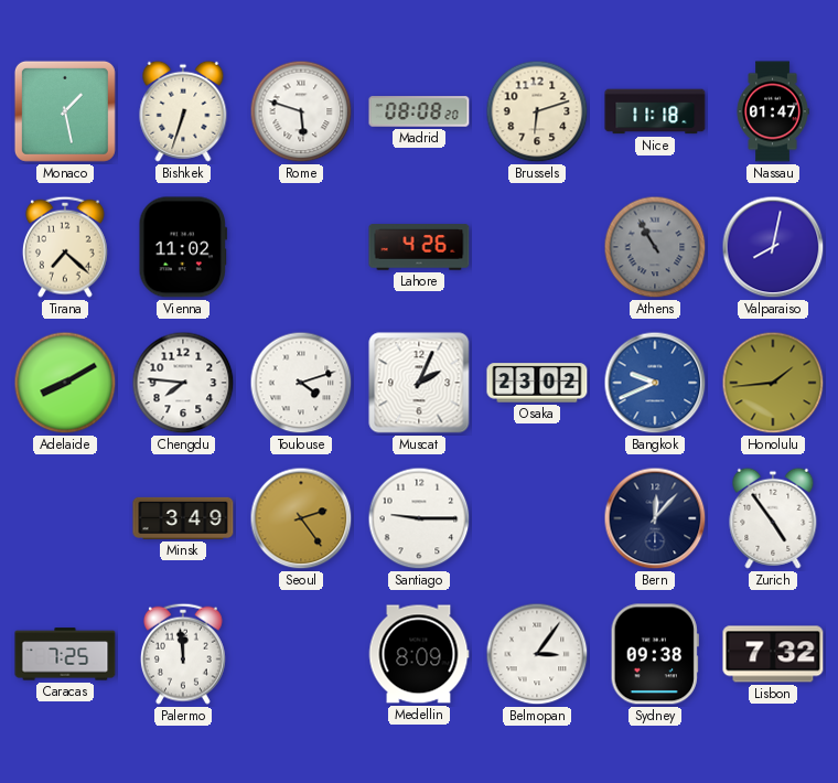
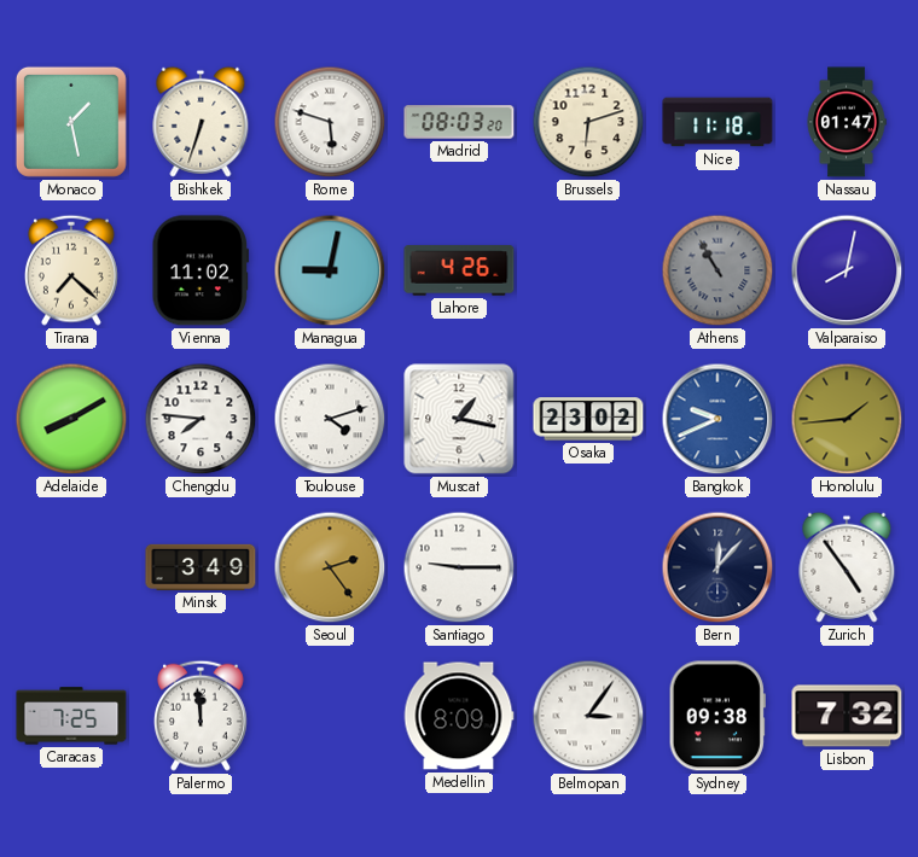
Madrid: 08:08 -> 08:03
Managua: none -> 9:02
Muscat: 2:04 -> 1:17
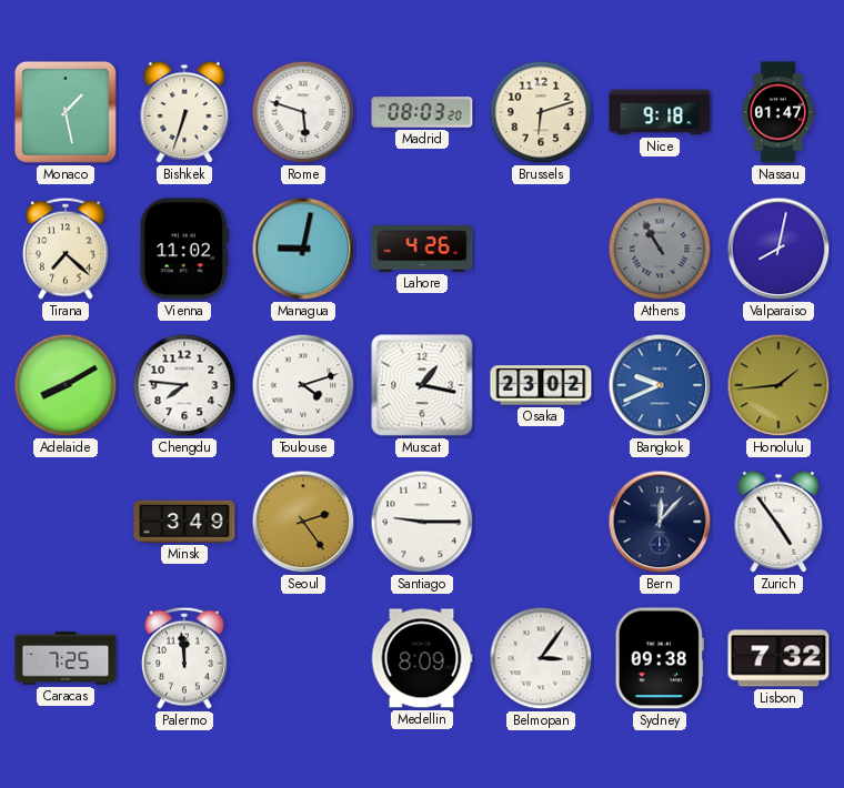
Nice: 11:18 -> 9:18
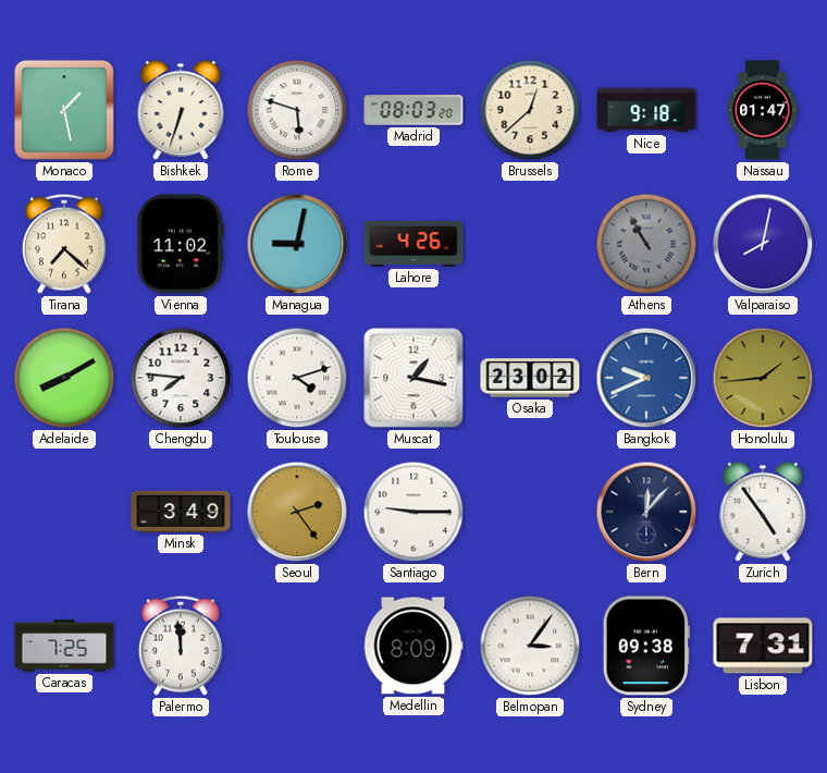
Brussels: 6:12 -> 12:38
Lisbon: 7:32 -> 7:31
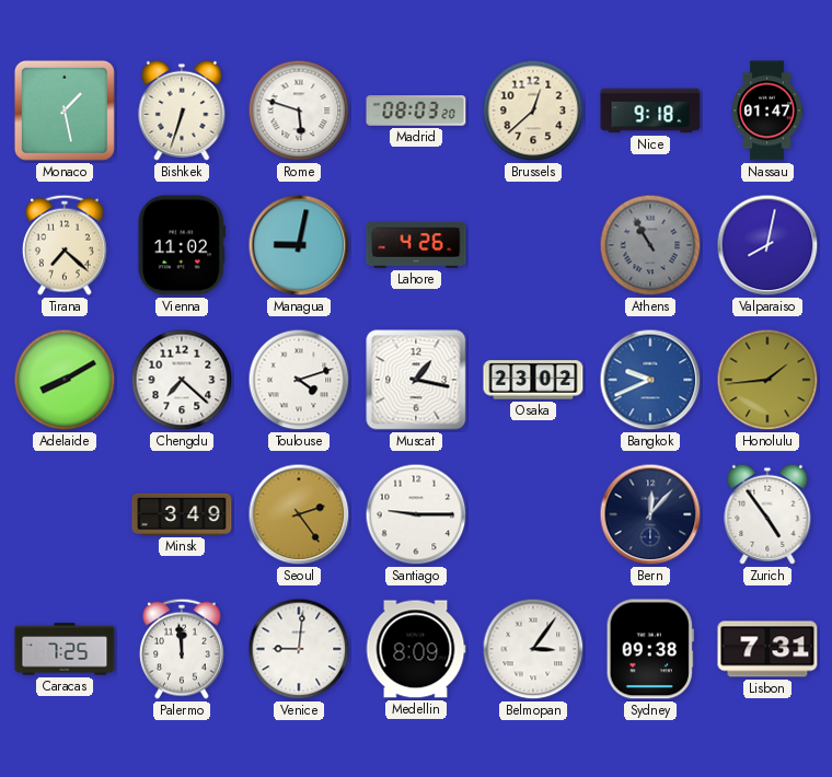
Chengdu: 7:46 -> 7:22
Venice: none -> 9:01
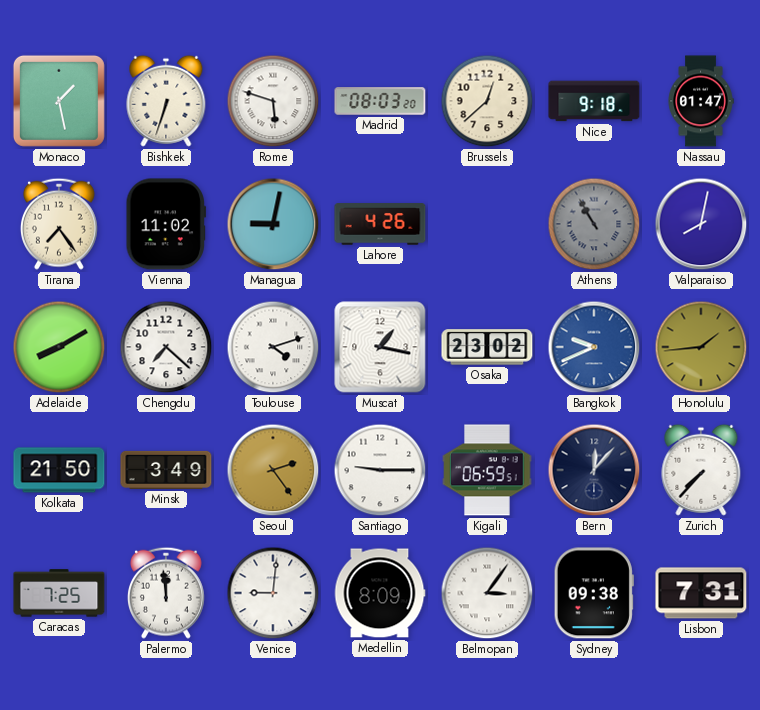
Tirana: 7:22 -> 7:24
Kolkata: none -> 21:50
Kigali: none -> 06:59
Zurich: 4:54 -> 7:37
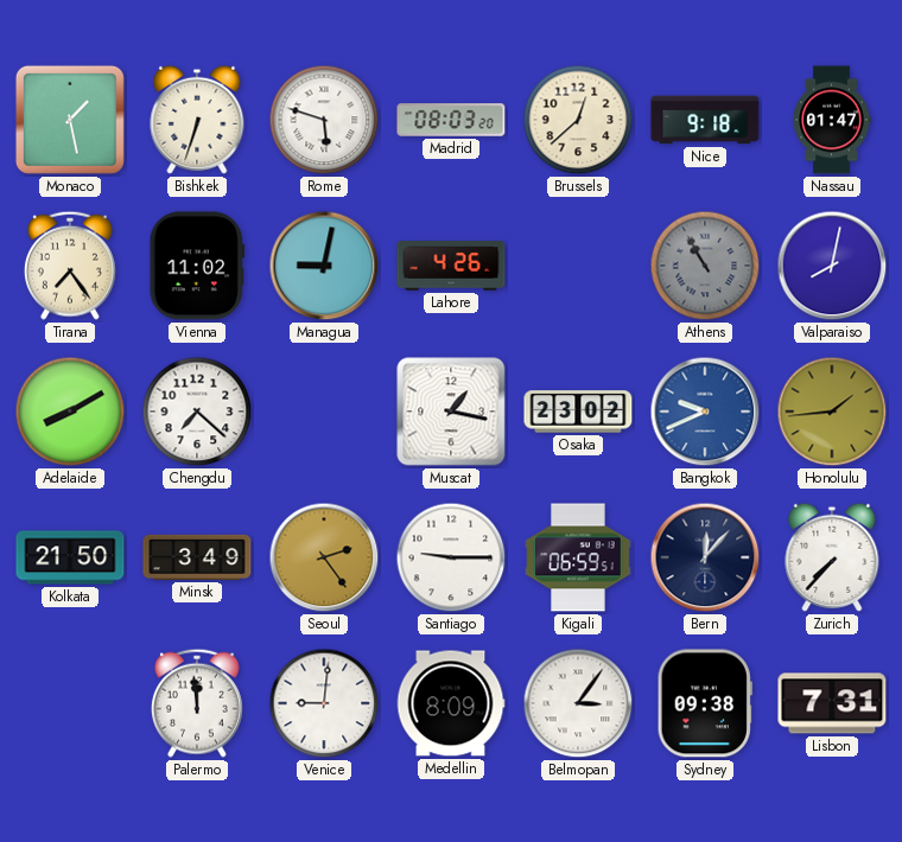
Toulouse: 4:12 -> none
Caracas: 7:25 -> none
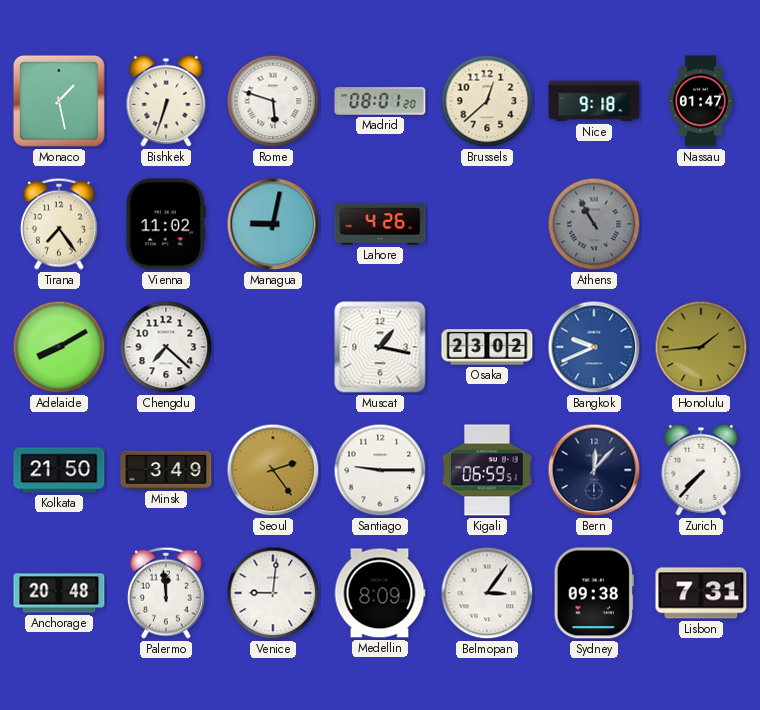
Madrid: 08:03 -> 08:01
Valparaiso: 8:02 -> none
Anchorage: none -> 20:48
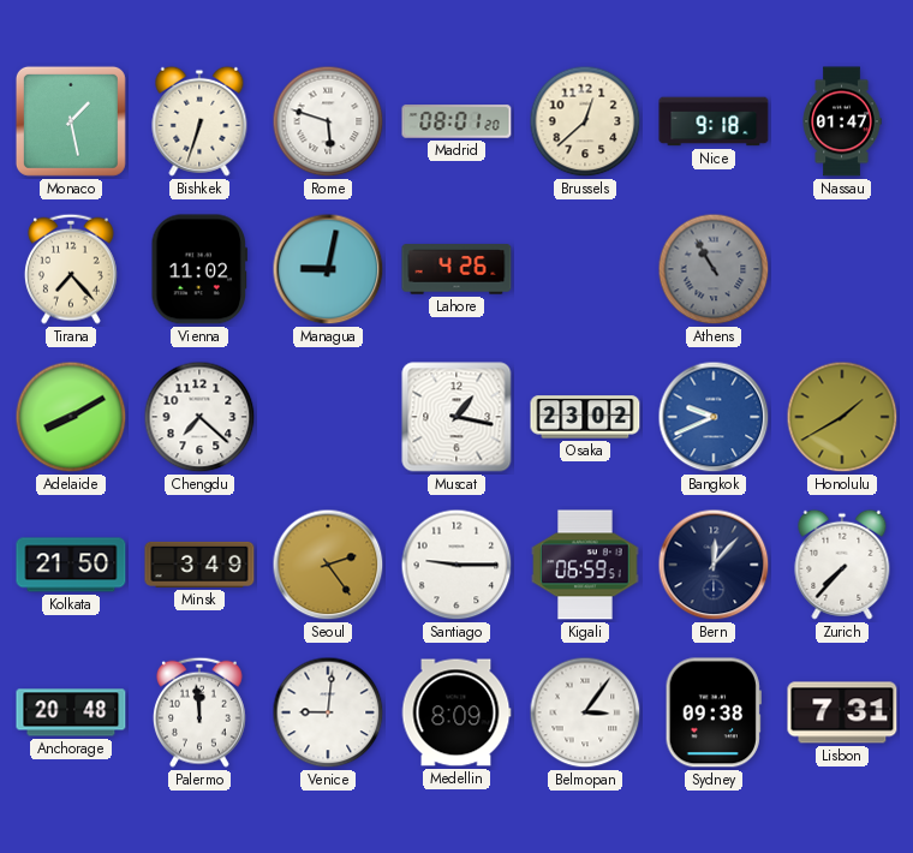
Tirana: 7:24 -> 7:23
Honolulu: 1:44 -> 1:40
